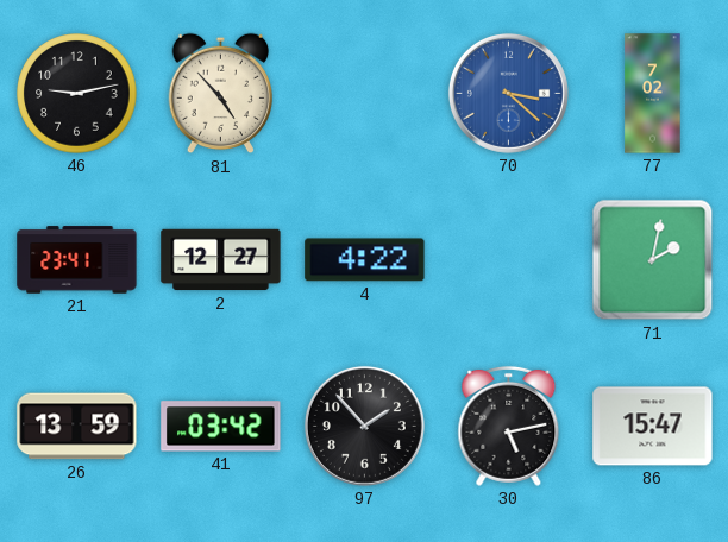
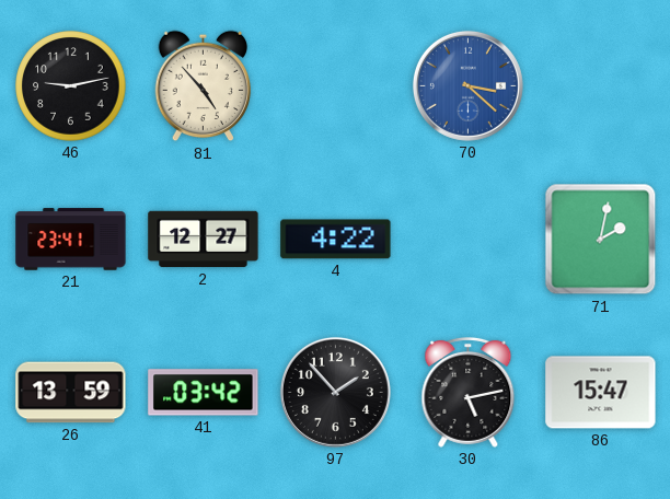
77: 7:02 -> none
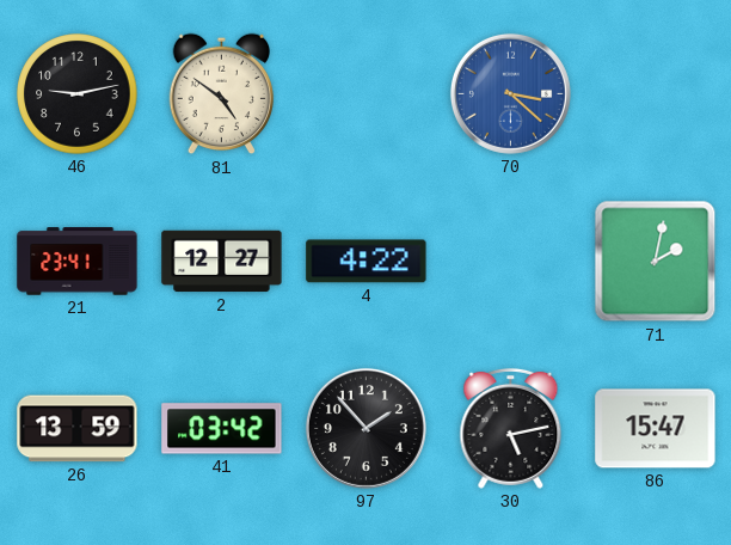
81: 4:53 -> 4:51
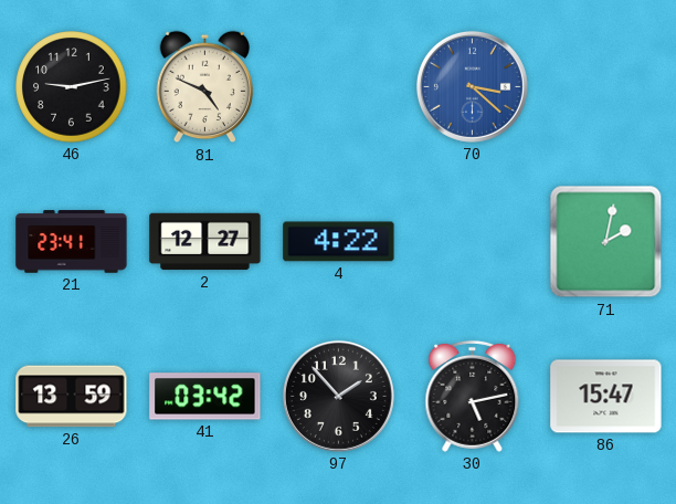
81: 4:51 -> 4:49
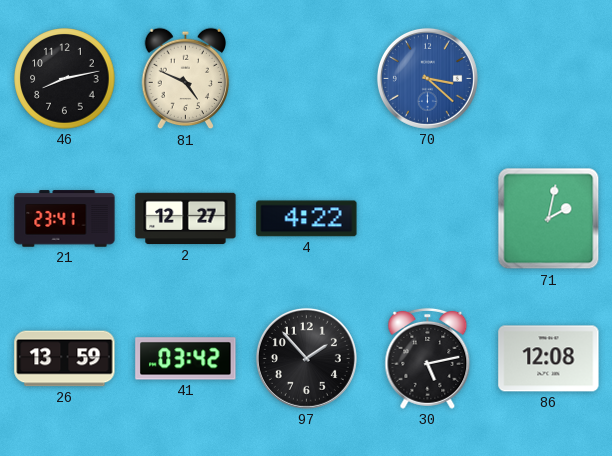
46: 9:13 -> 8:13
86: 15:47 -> 12:08
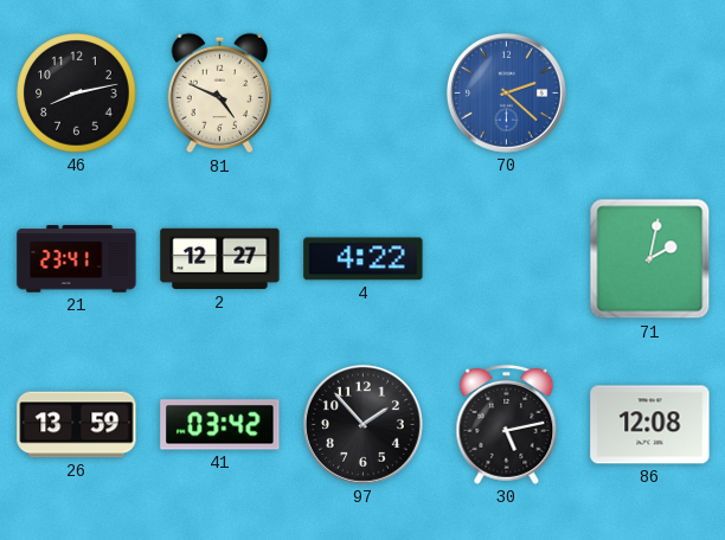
70: 3:22 -> 2:22
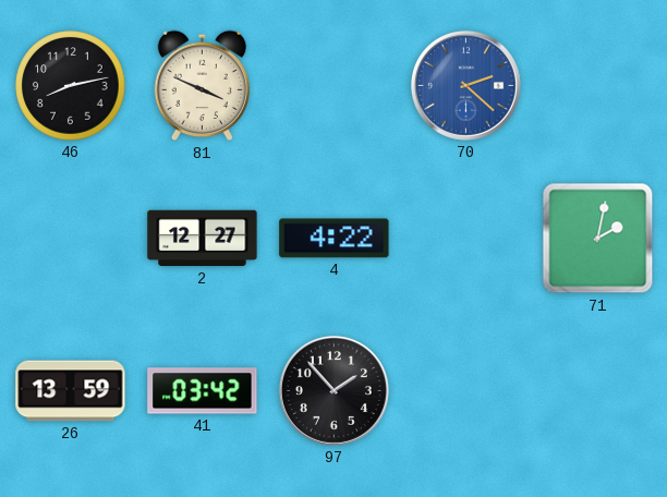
81: 4:49 -> 3:49
21: 23:41 -> none
30: 5:13 -> none
86: 12:08 -> none
